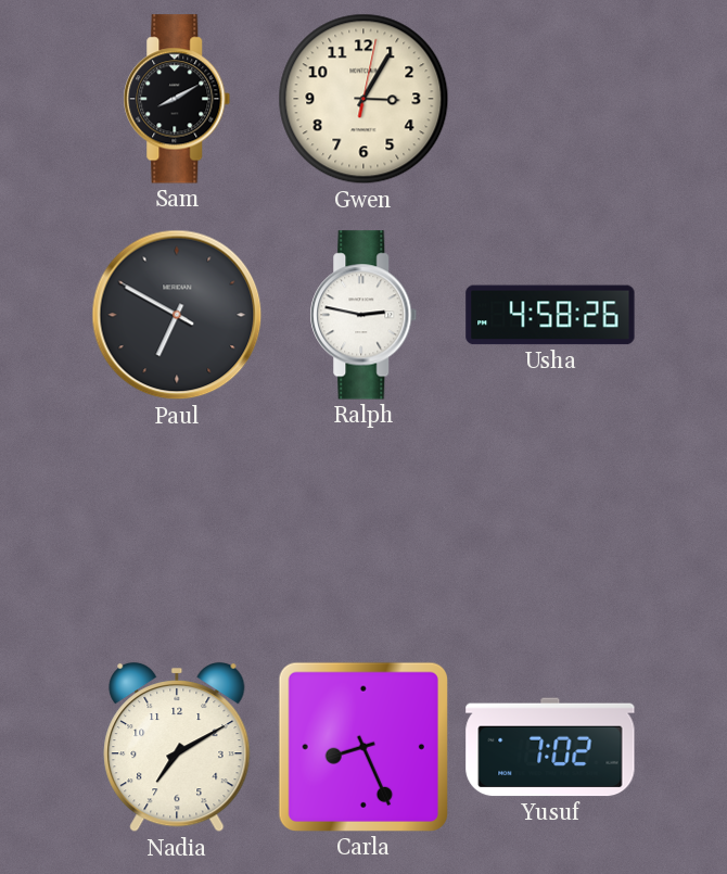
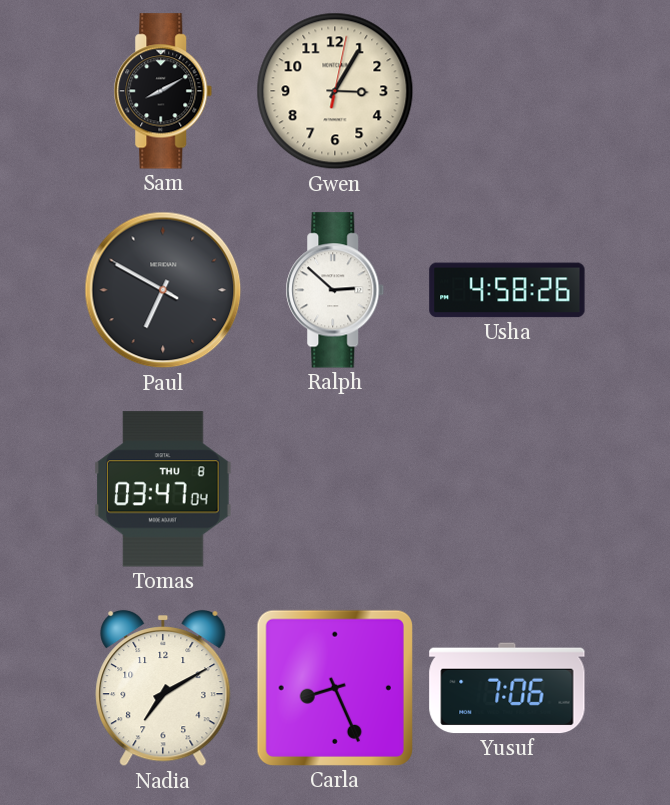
Ralph: 2:47 -> 2:52
Tomas: none -> 03:47
Yusuf: 7:02 -> 7:06
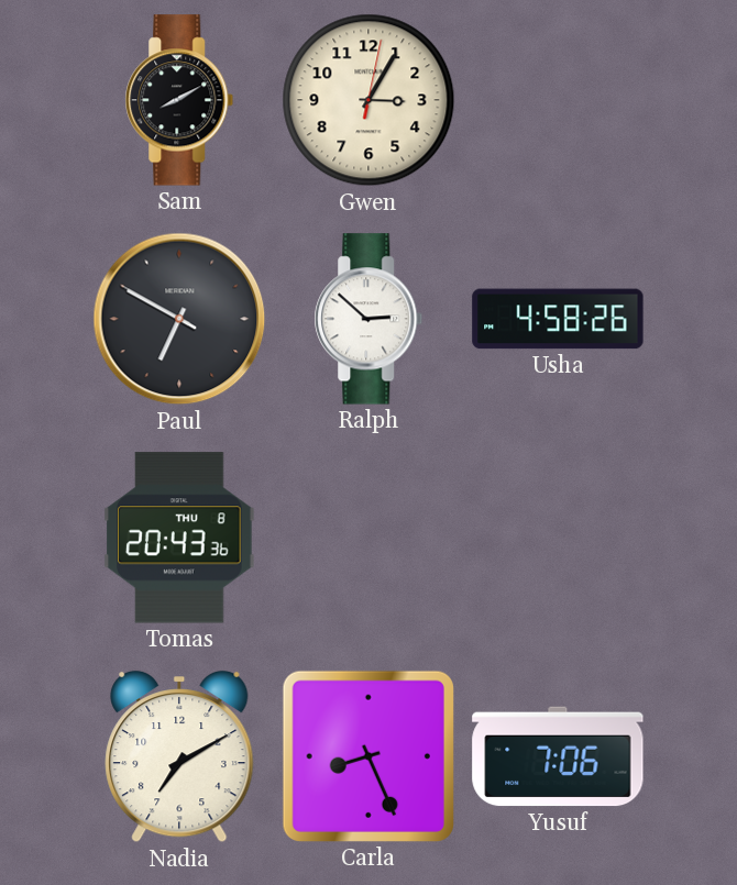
Tomas: 03:47 -> 20:43
